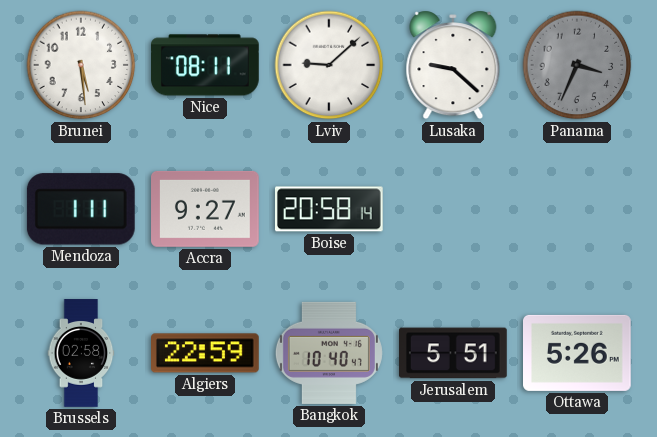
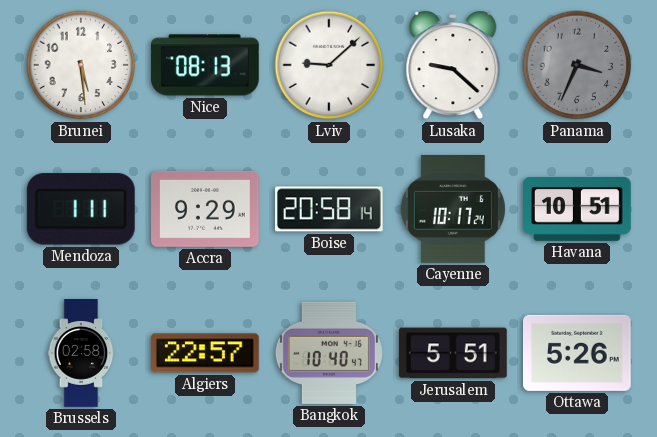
Nice: 08:11 -> 08:13
Accra: 9:27 -> 9:29
Cayenne: none -> 10:17
Havana: none -> 10:51
Algiers: 22:59 -> 22:57
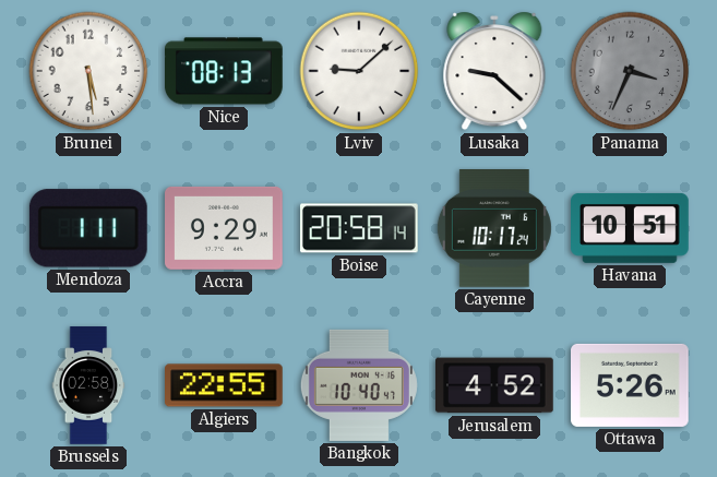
Algiers: 22:57 -> 22:55
Jerusalem: 5:51 -> 4:52
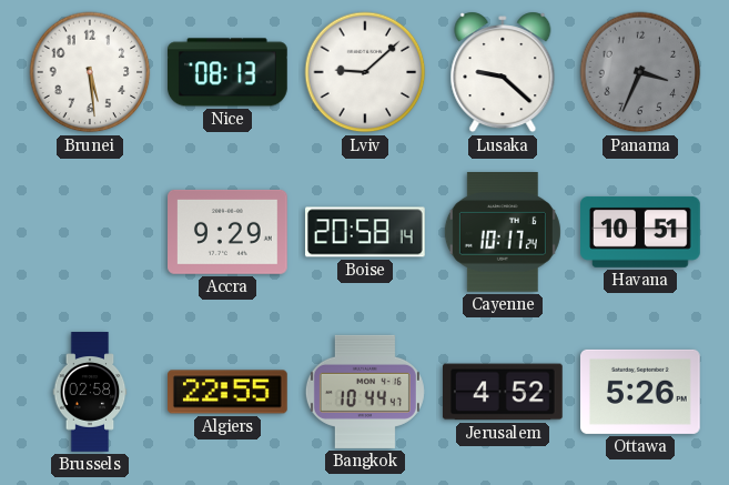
Mendoza: 1:11 -> none
Bangkok: 10:40 -> 10:44
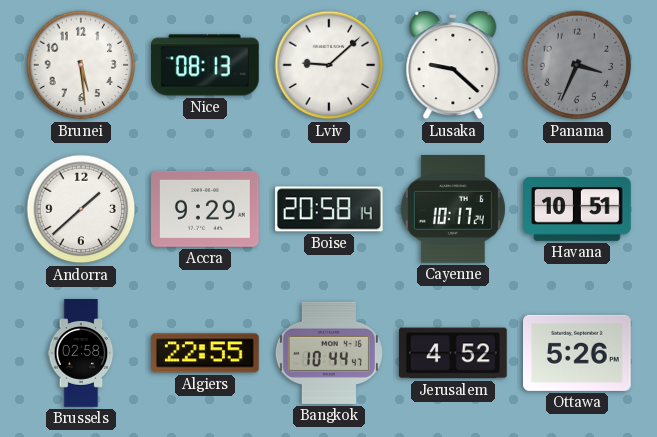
Andorra: none -> 1:38
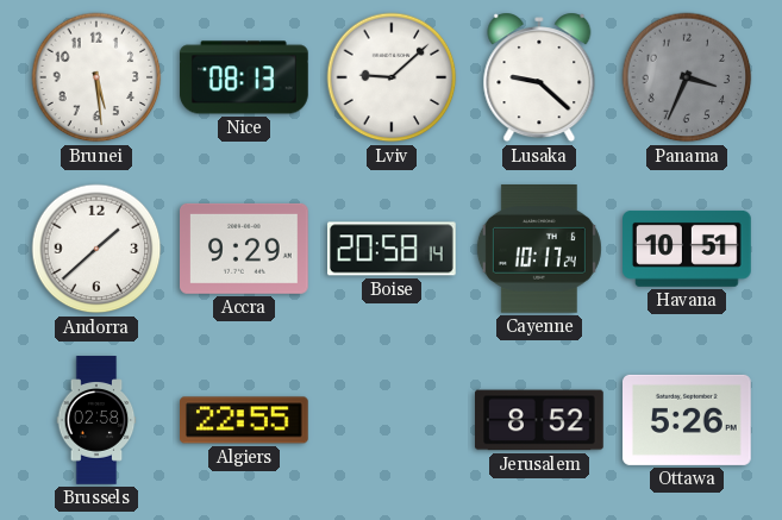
Bangkok: 10:44 -> none
Jerusalem: 4:52 -> 8:52
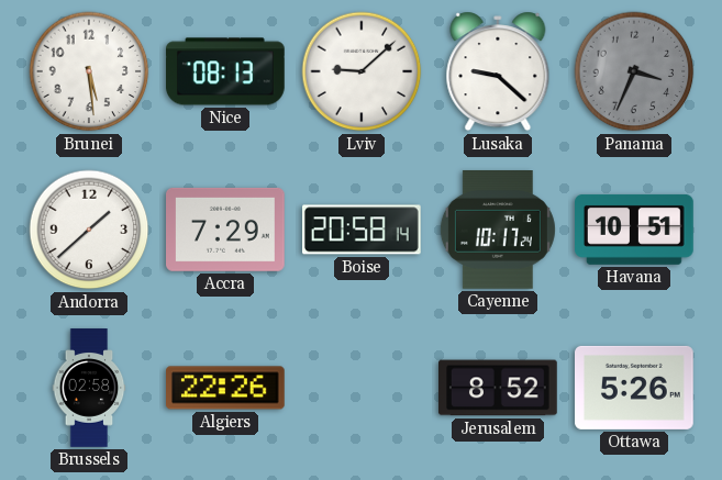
Accra: 9:29 -> 7:29
Algiers: 22:55 -> 22:26
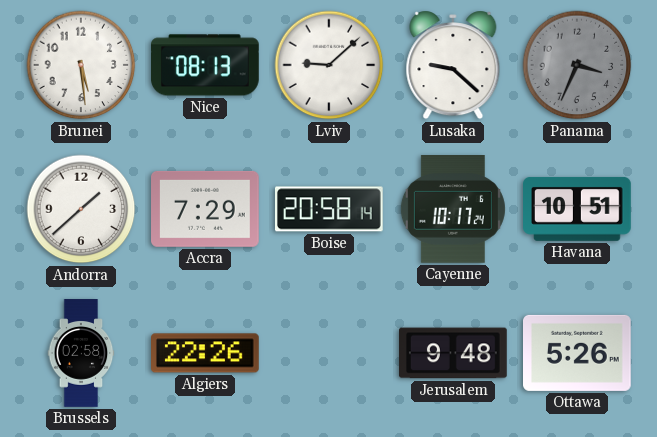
Jerusalem: 8:52 -> 9:48
